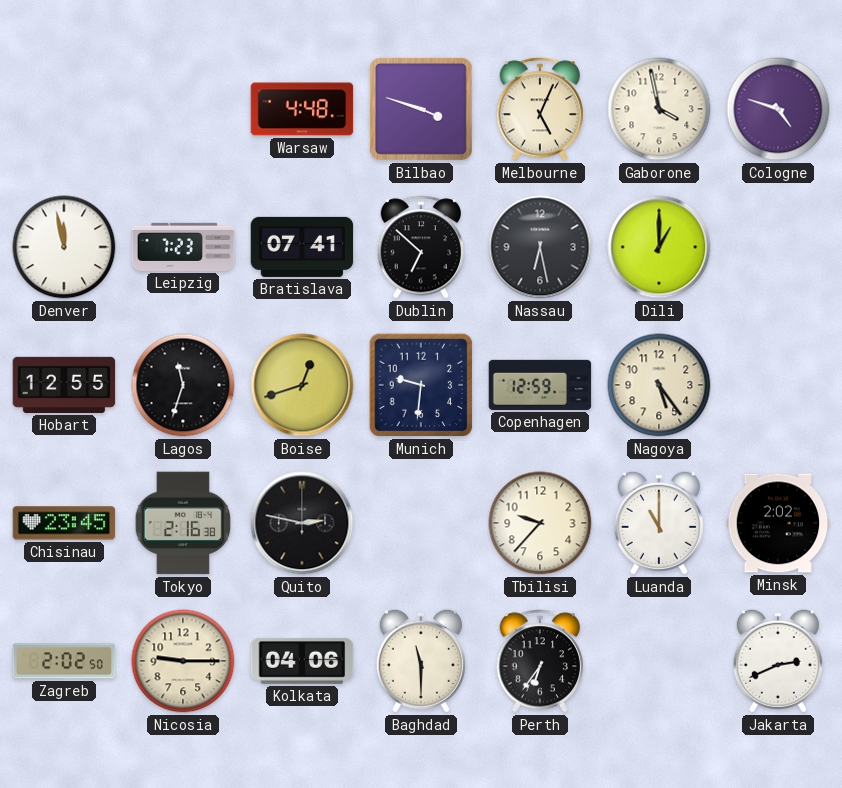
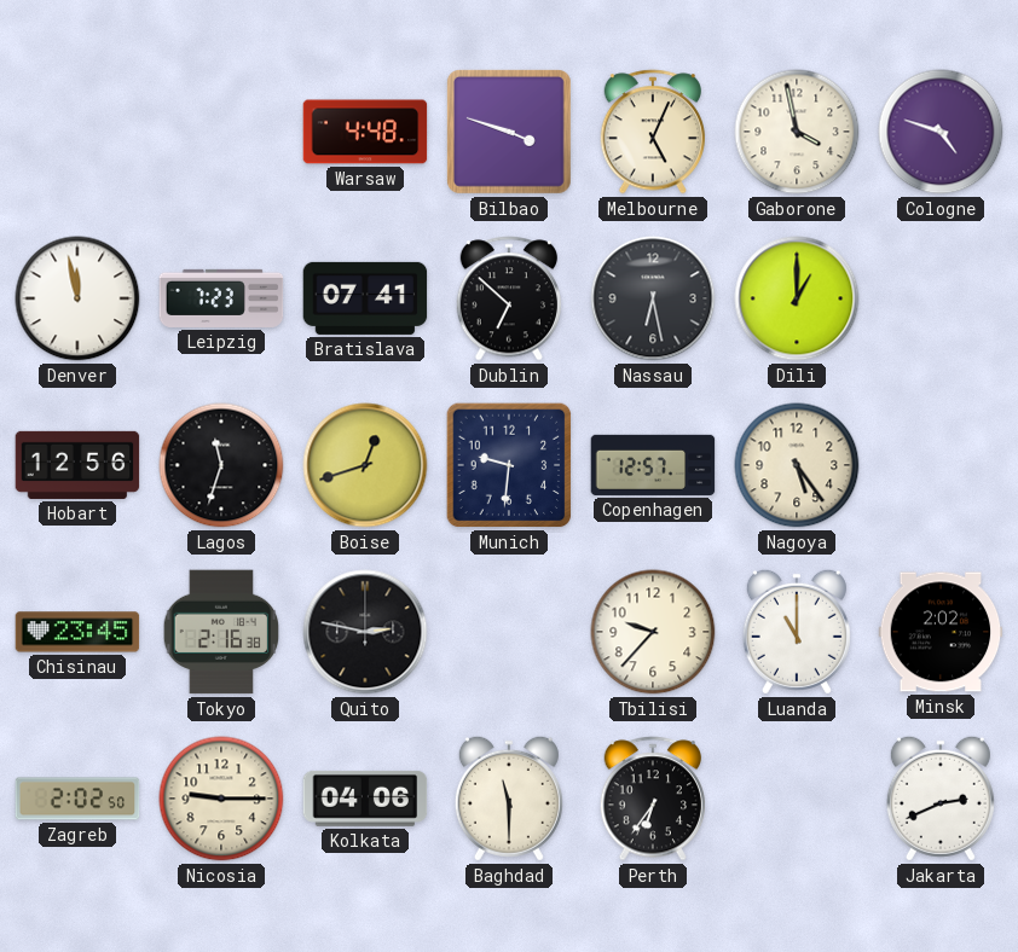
Hobart: 12:55 -> 12:56
Copenhagen: 12:59 -> 12:57
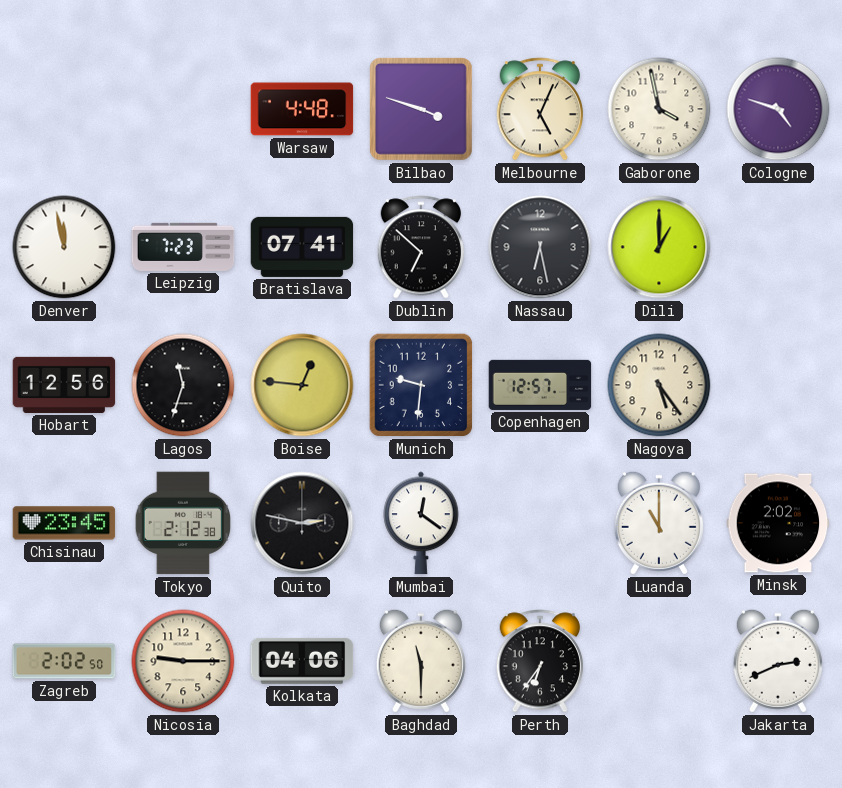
Boise: 12:42 -> 12:46
Tokyo: 2:16 -> 2:12
Mumbai: none -> 12:21
Tbilisi: 9:37 -> none
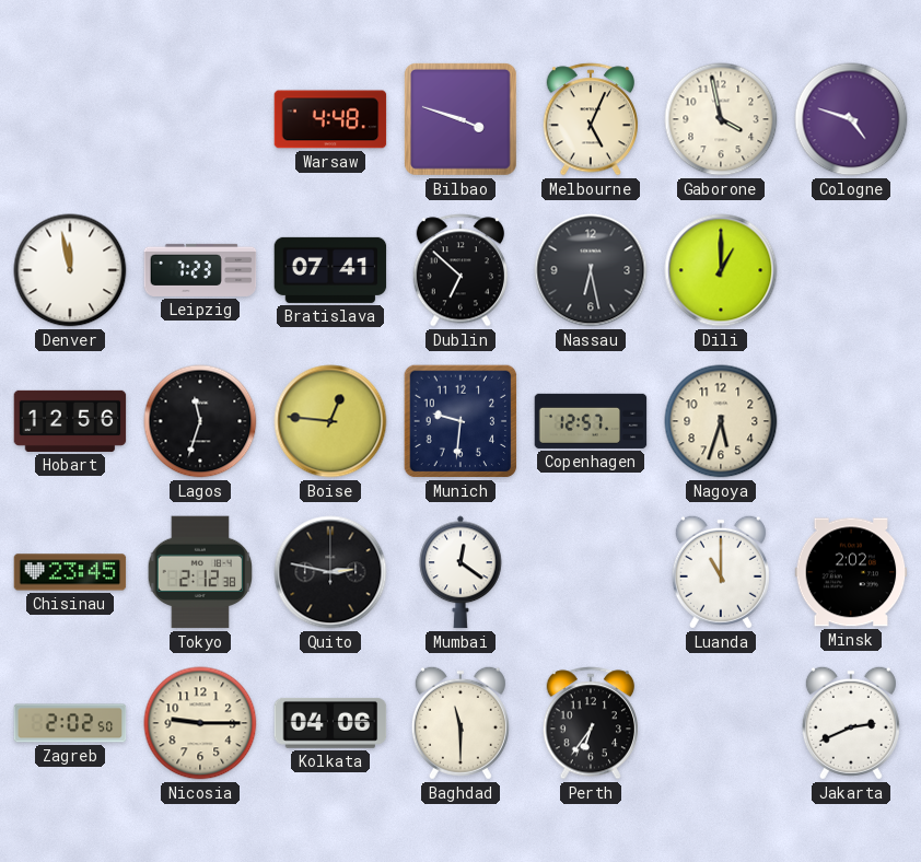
Nagoya: 5:24 -> 5:33
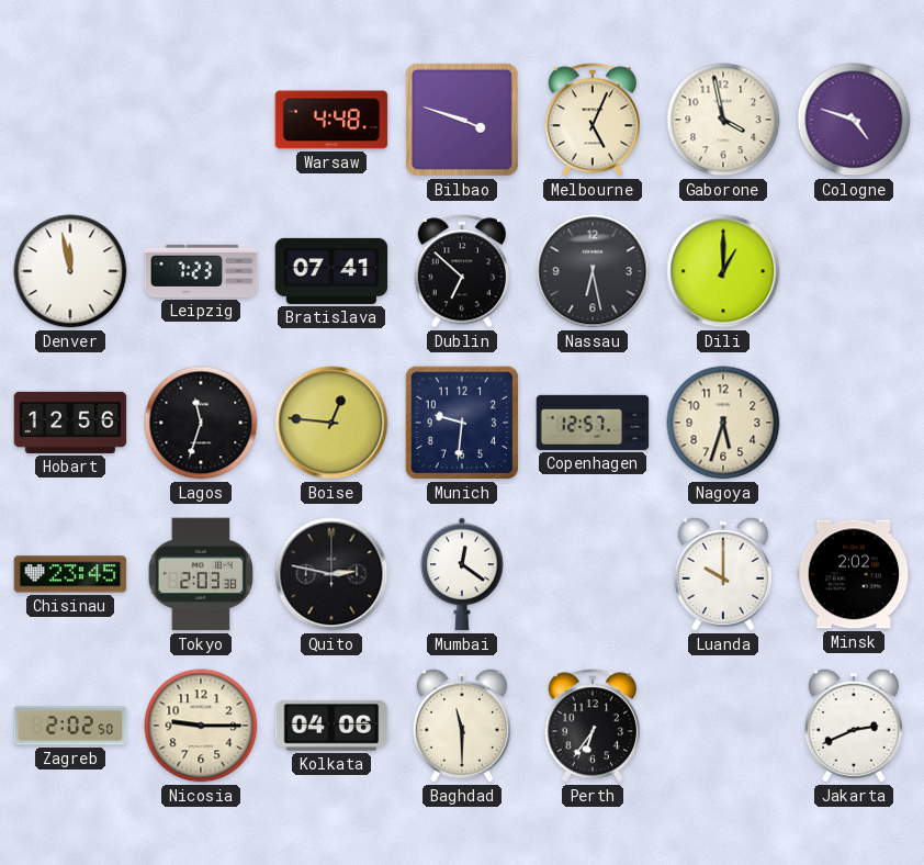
Tokyo: 2:12 -> 2:03
Luanda: 11:00 -> 10:00
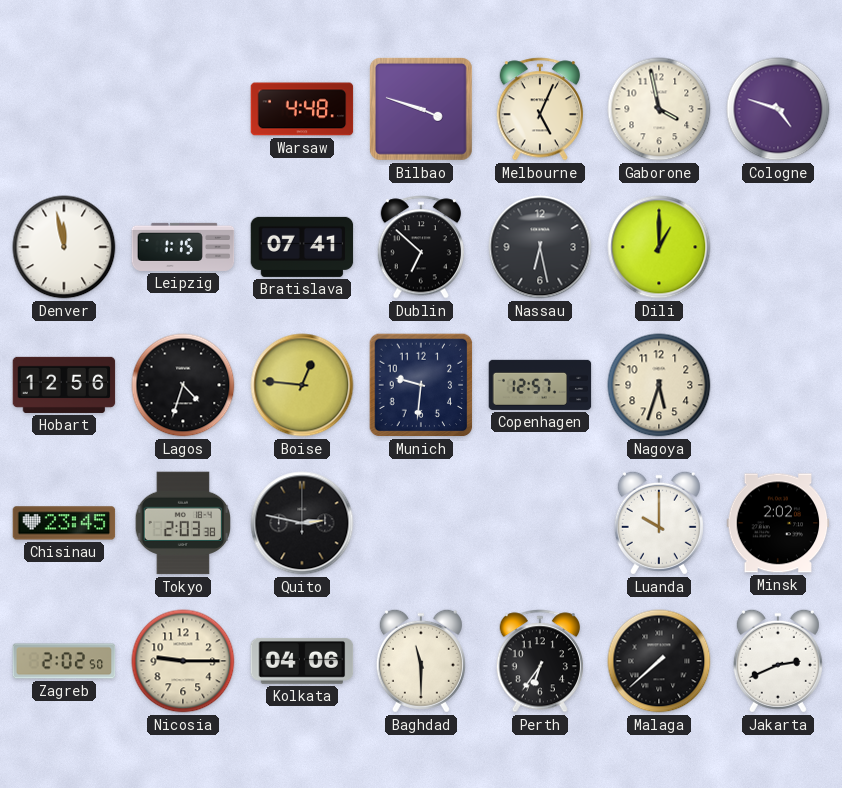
Leipzig: 7:23 -> 1:15
Lagos: 11:33 -> 4:33
Mumbai: 12:21 -> none
Malaga: none -> 7:38
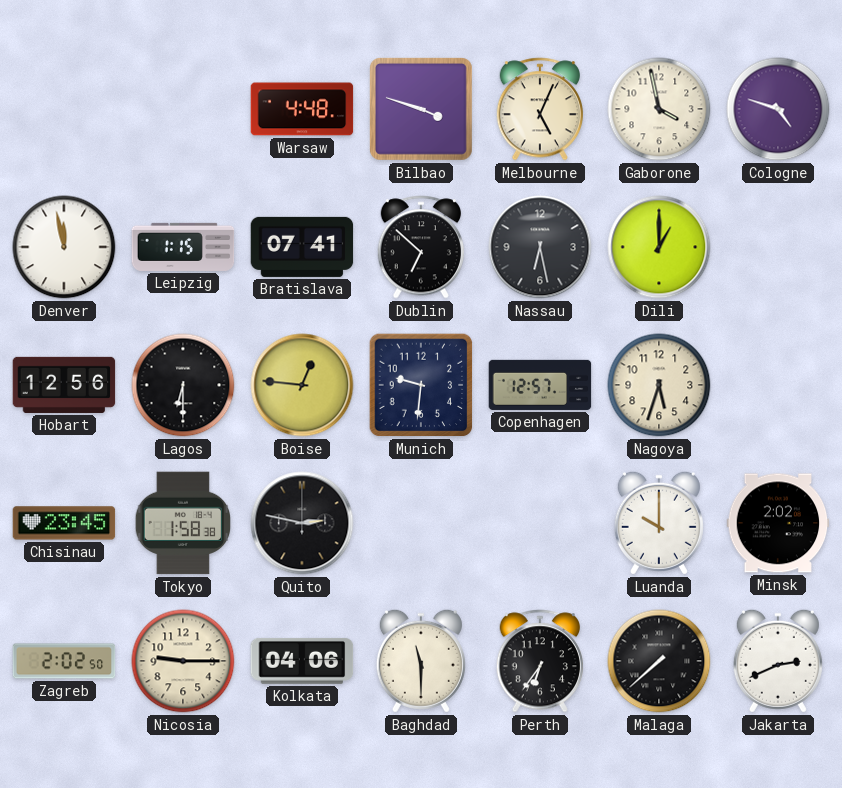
Lagos: 4:33 -> 6:30
Tokyo: 2:03 -> 1:58
